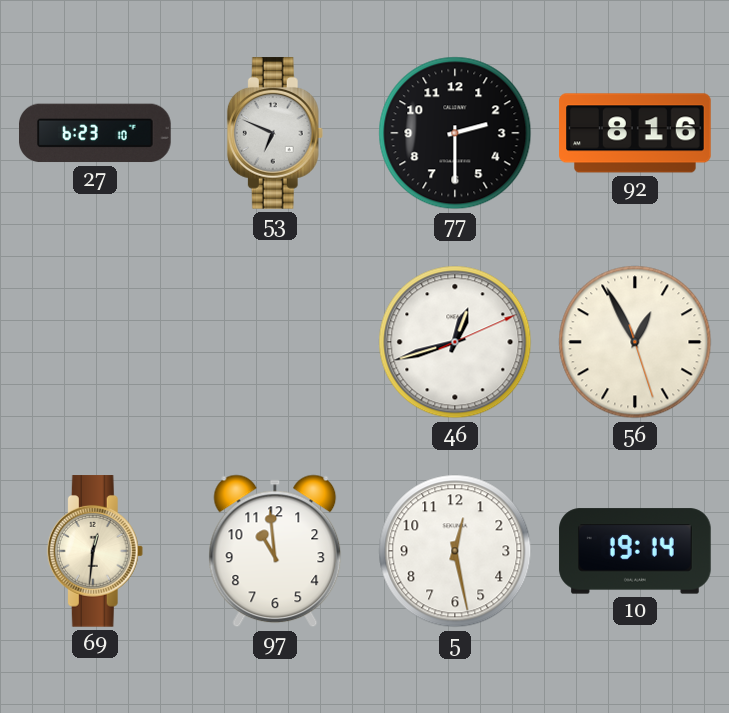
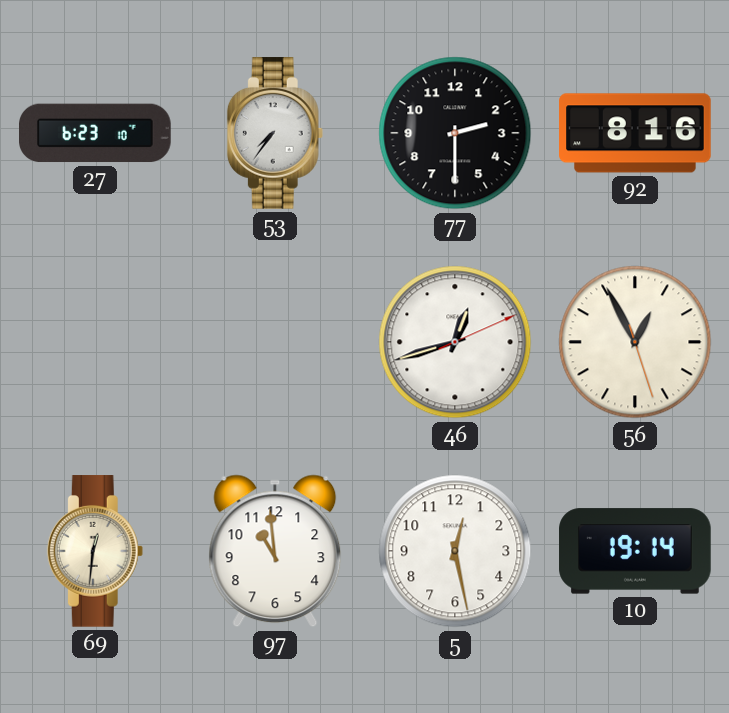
53: 6:49 -> 7:36
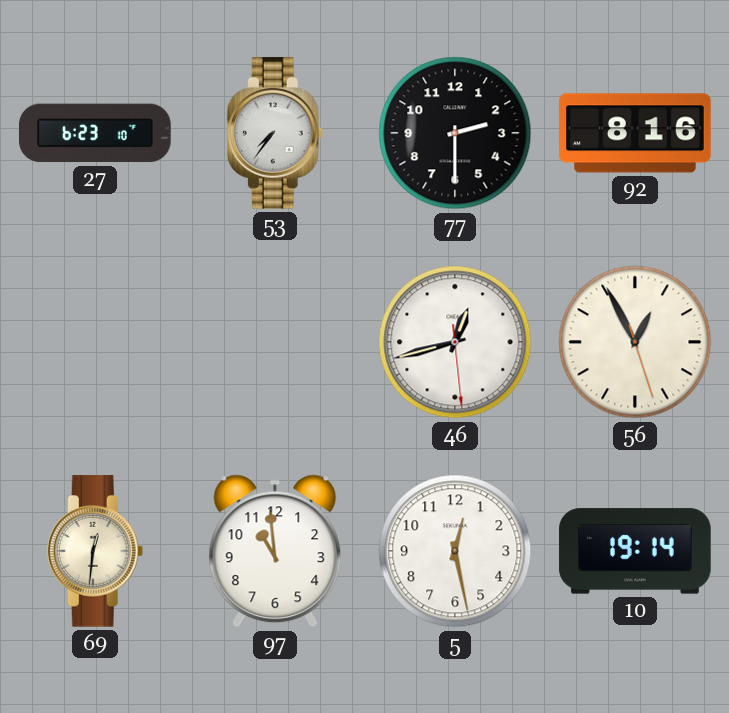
46: 12:42:11 -> 12:42:29
